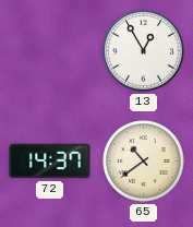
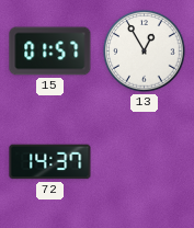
15: none -> 01:57
65: 10:39 -> none
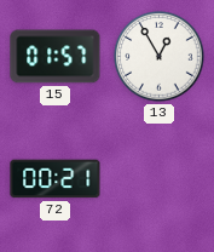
72: 14:37 -> 00:21
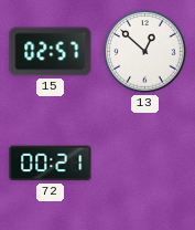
15: 01:57 -> 02:57
13: 12:55 -> 12:52
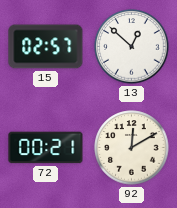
92: none -> 12:10
